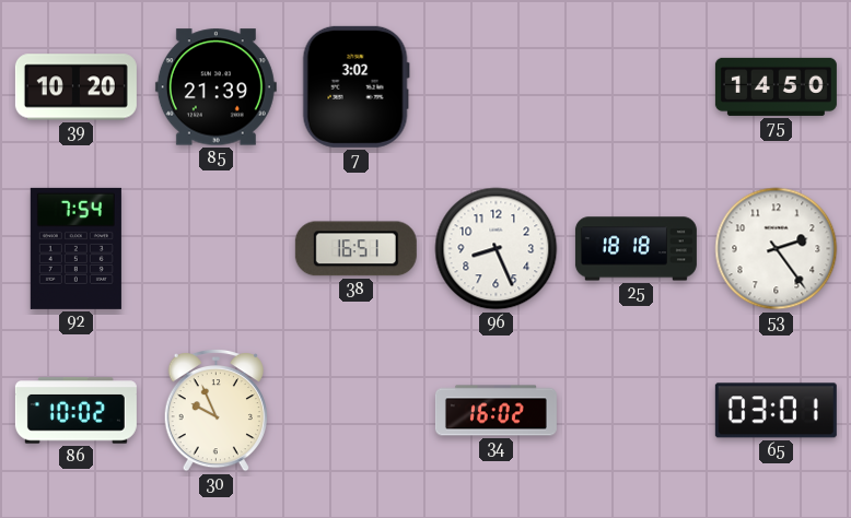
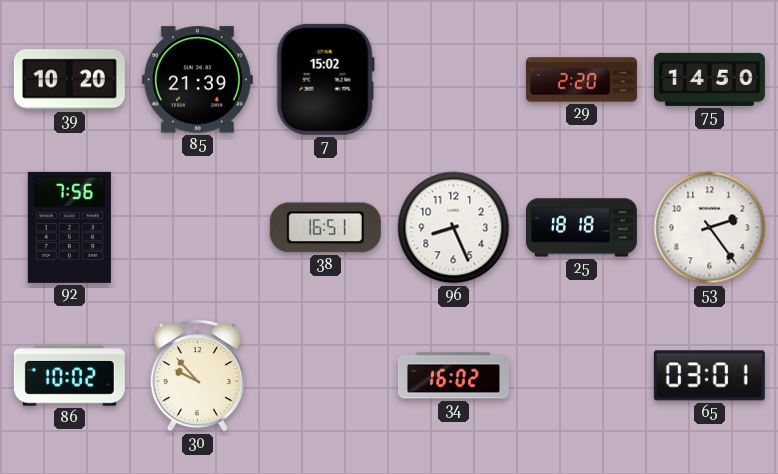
7: 3:02 -> 15:02
29: none -> 2:20
92: 7:54 -> 7:56
30: 9:56 -> 9:53
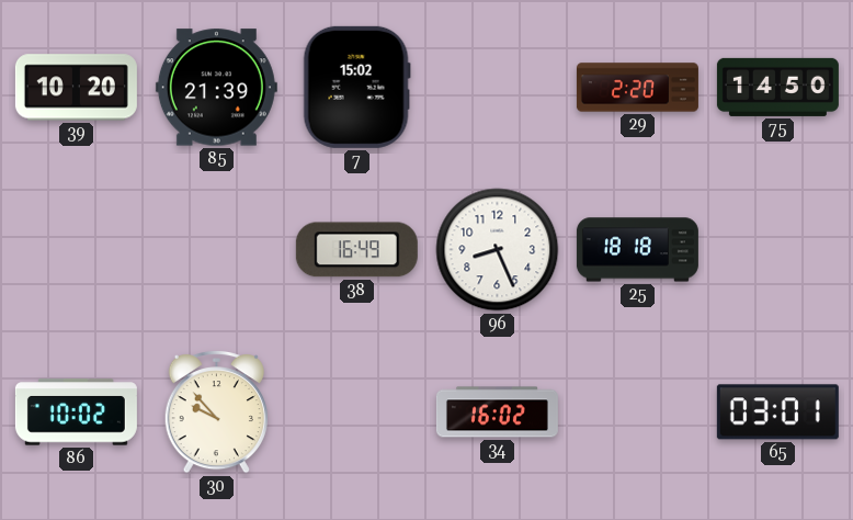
92: 7:56 -> none
38: 16:51 -> 16:49
53: 2:24 -> none
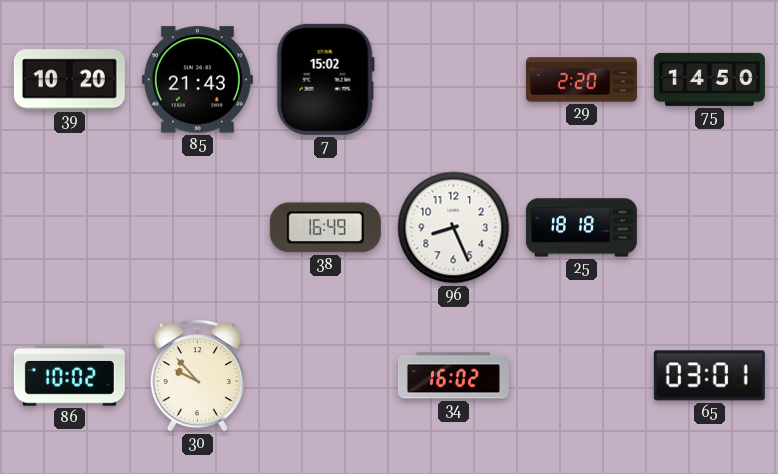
85: 21:39 -> 21:43
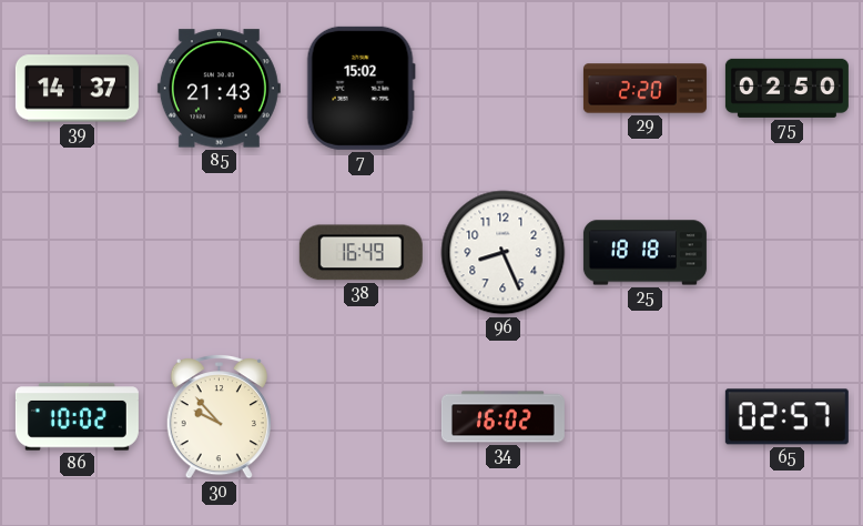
39: 10:20 -> 14:37
75: 14:50 -> 02:50
65: 03:01 -> 02:57
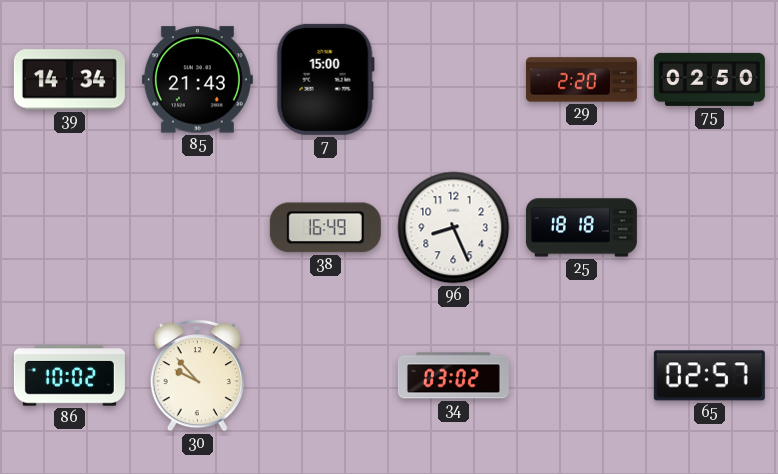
39: 14:37 -> 14:34
7: 15:02 -> 15:00
34: 16:02 -> 03:02
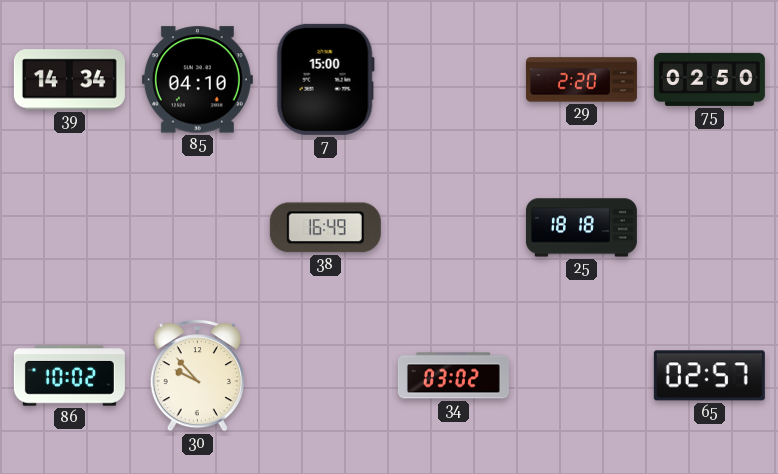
85: 21:43 -> 04:10
96: 8:26 -> none
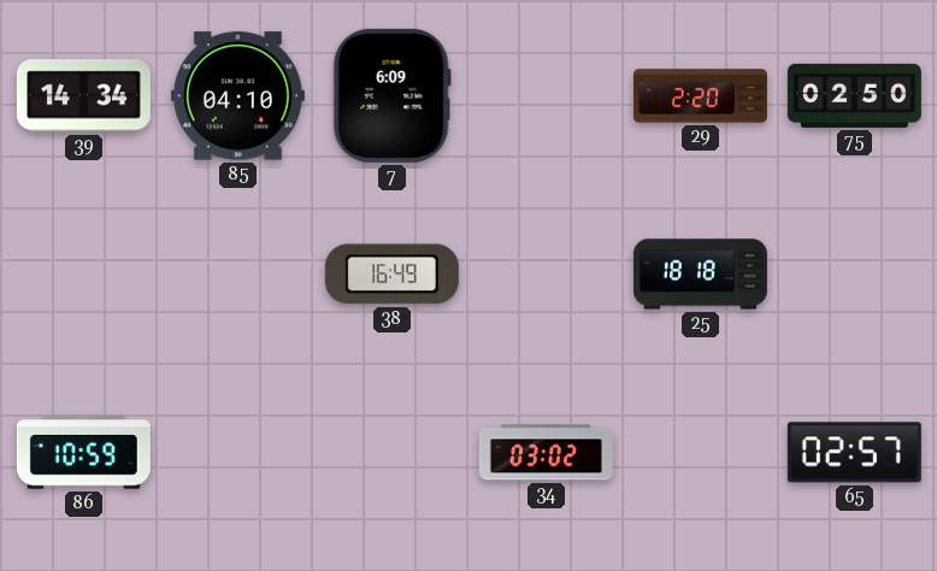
7: 15:00 -> 6:09
86: 10:02 -> 10:59
30: 9:53 -> none
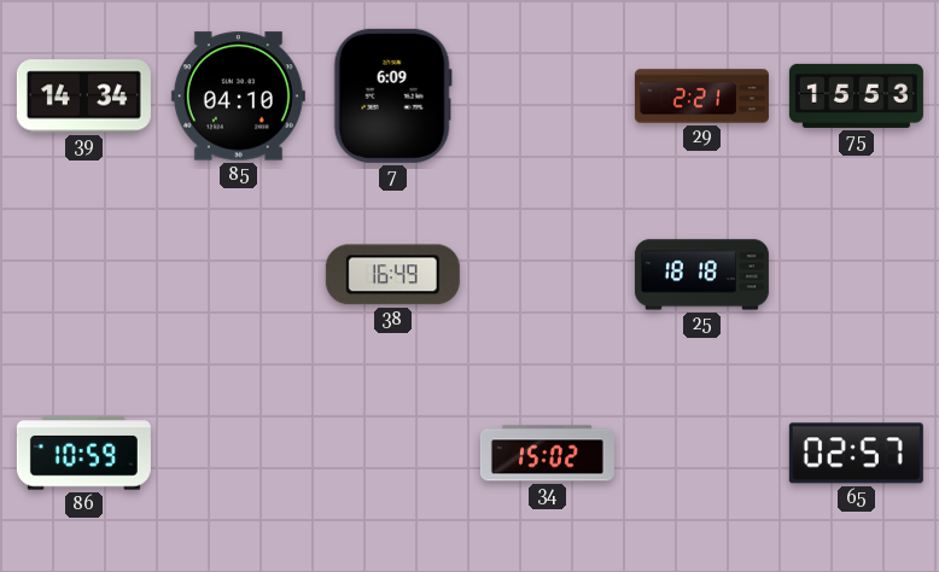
29: 2:20 -> 2:21
75: 02:50 -> 15:53
34: 03:02 -> 15:02
